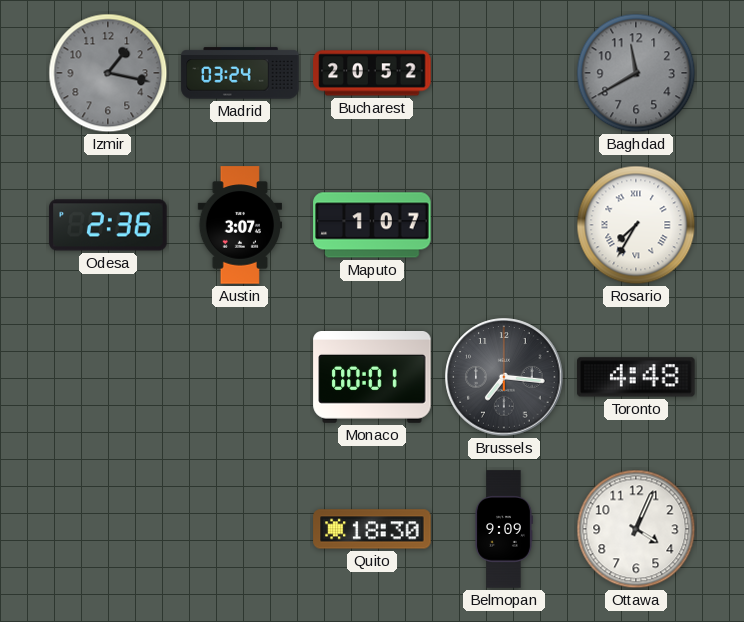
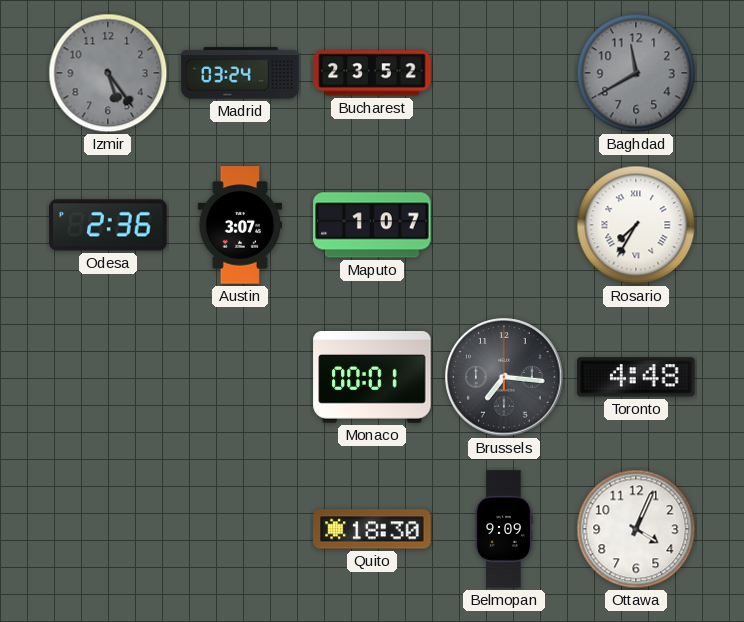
Izmir: 1:17 -> 5:24
Bucharest: 20:52 -> 23:52
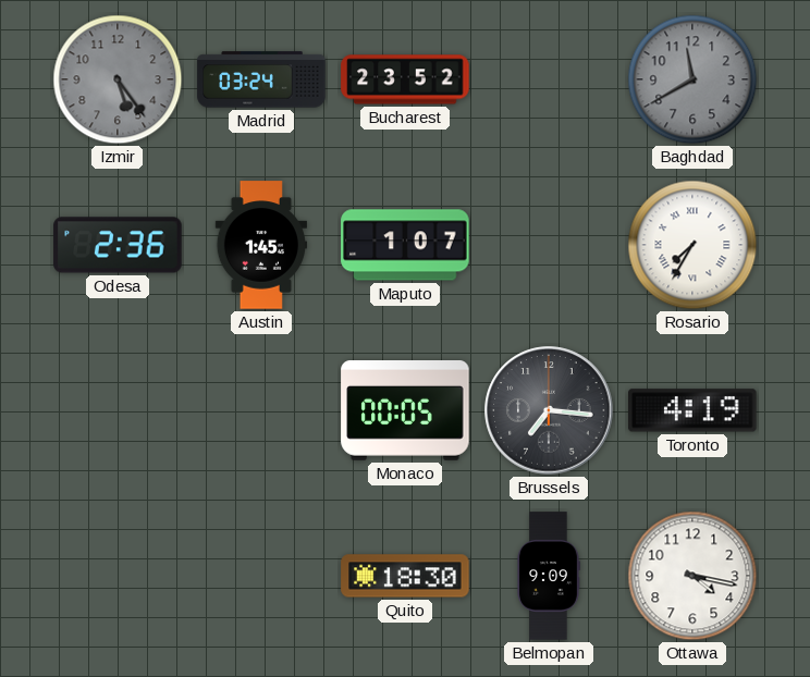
Austin: 3:07 -> 1:45
Monaco: 00:01 -> 00:05
Toronto: 4:48 -> 4:19
Ottawa: 4:04 -> 4:17
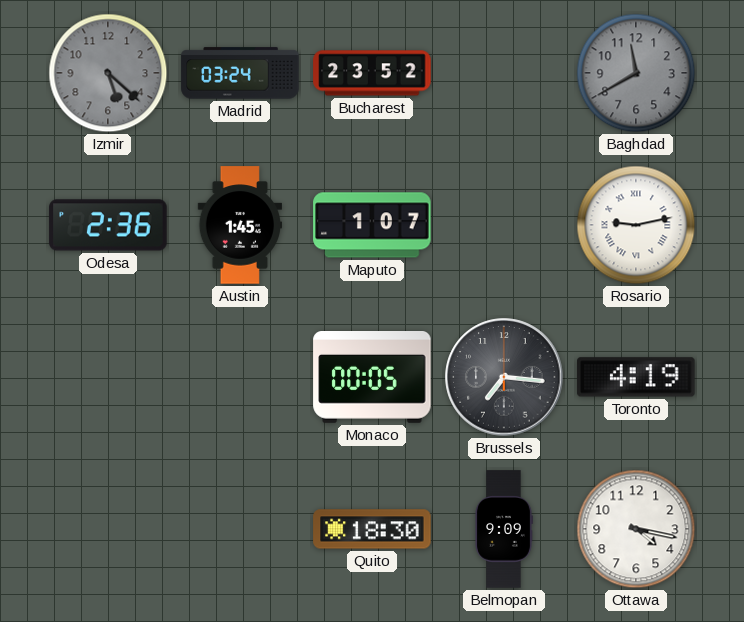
Izmir: 5:24 -> 5:22
Rosario: 7:35 -> 9:13
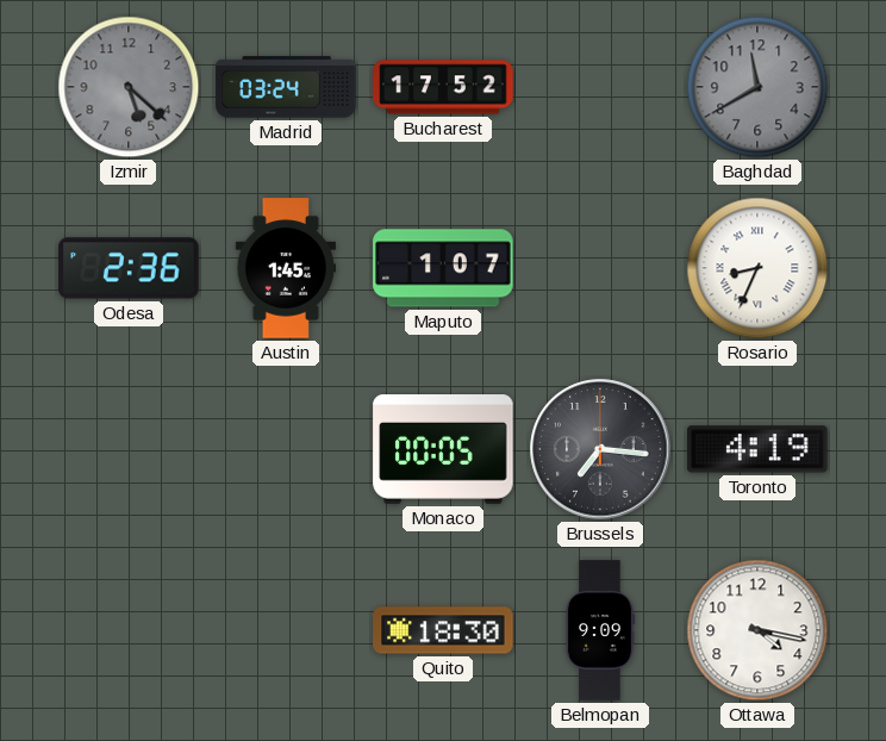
Bucharest: 23:52 -> 17:52
Rosario: 9:13 -> 8:34
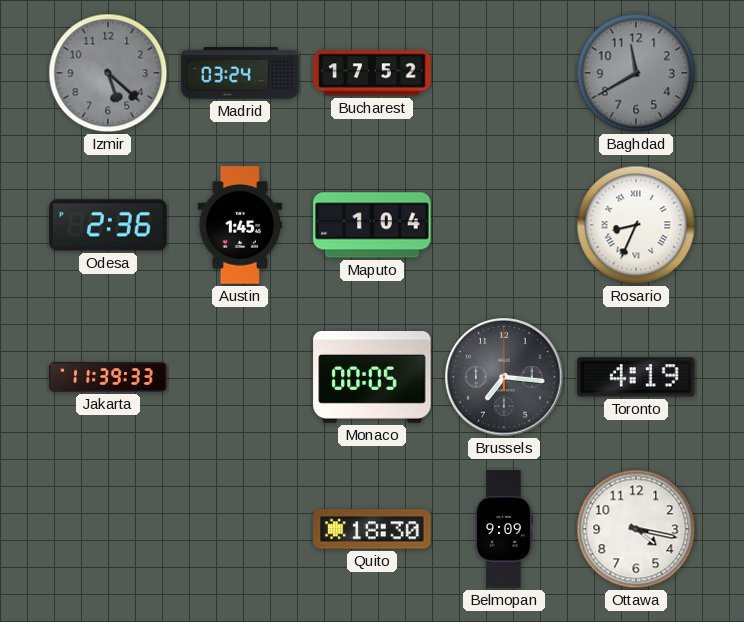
Maputo: 1:07 -> 1:04
Jakarta: none -> 11:39
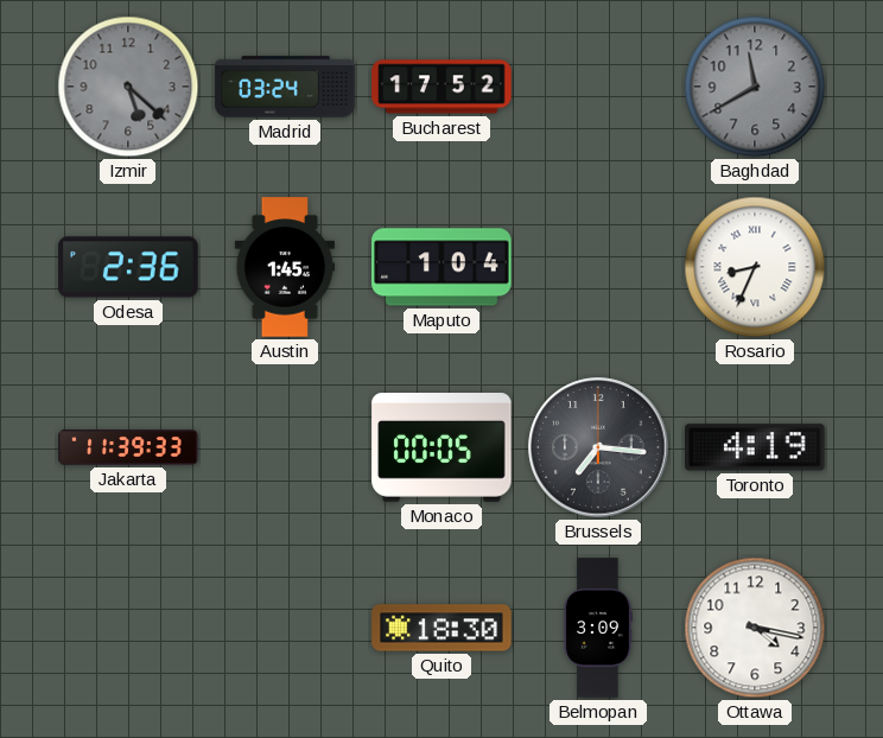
Belmopan: 9:09 -> 3:09
